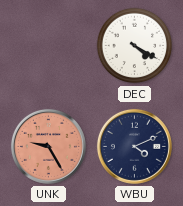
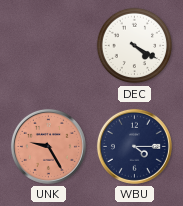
WBU: 4:11 -> 4:15
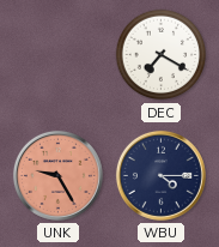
DEC: 4:20 -> 7:20
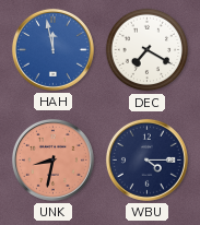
HAH: none -> 11:58
UNK: 9:25 -> 8:32
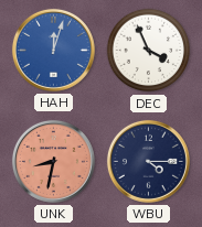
HAH: 11:58 -> 12:03
DEC: 7:20 -> 3:56
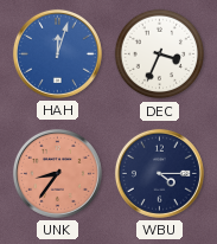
DEC: 3:56 -> 3:34
UNK: 8:32 -> 8:36
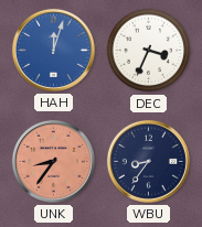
WBU: 4:15 -> 8:36
